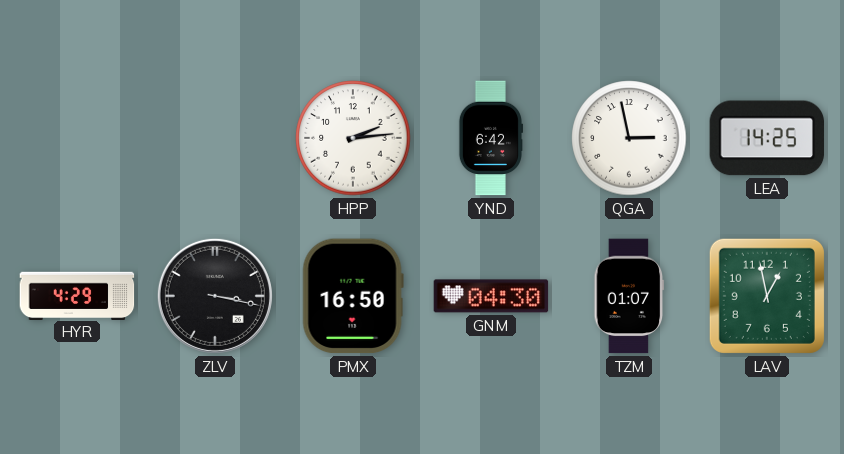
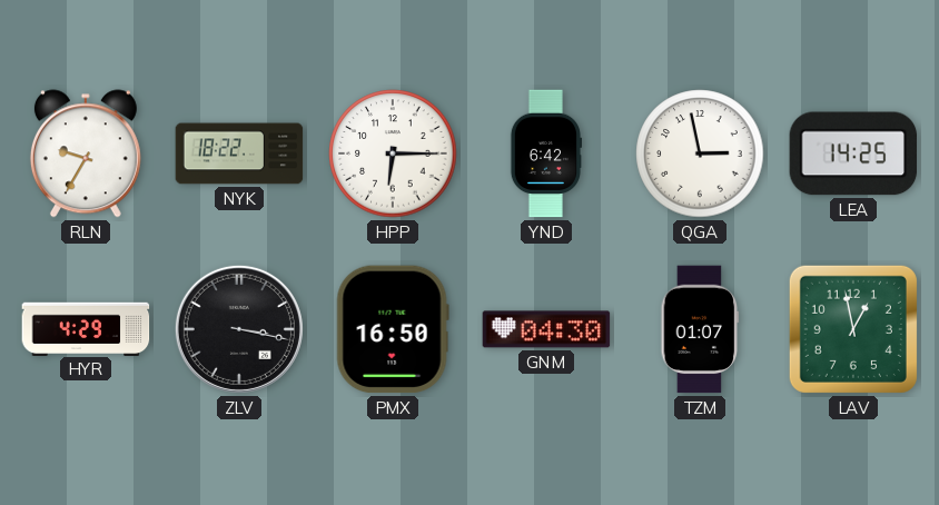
RLN: none -> 9:35
NYK: none -> 18:22
HPP: 2:14 -> 6:15
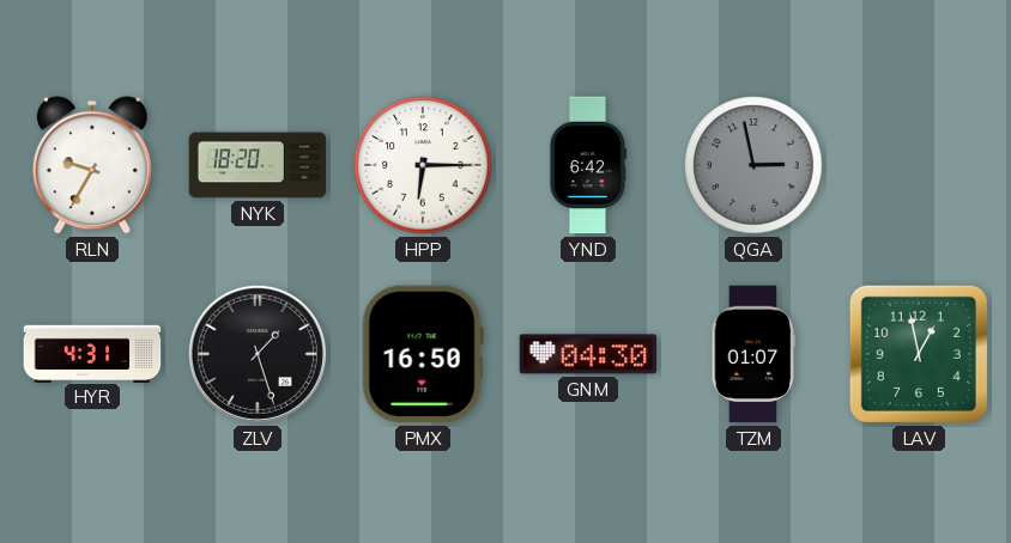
NYK: 18:22 -> 18:20
QGA dial: white -> grey
LEA: 14:25 -> none
HYR: 4:29 -> 4:31
ZLV: 3:17 -> 1:27
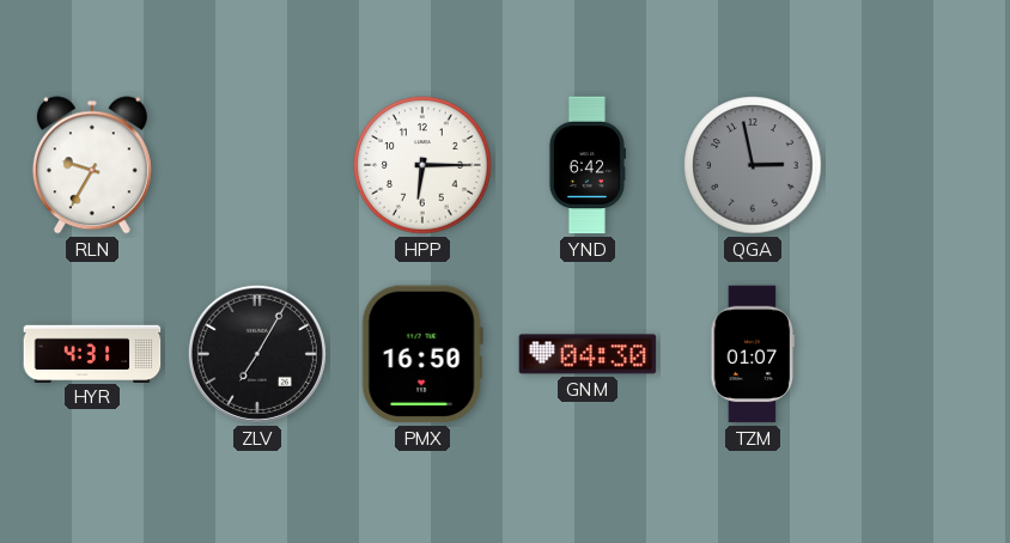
NYK: 18:20 -> none
ZLV: 1:27 -> 7:05
LAV: 12:58 -> none
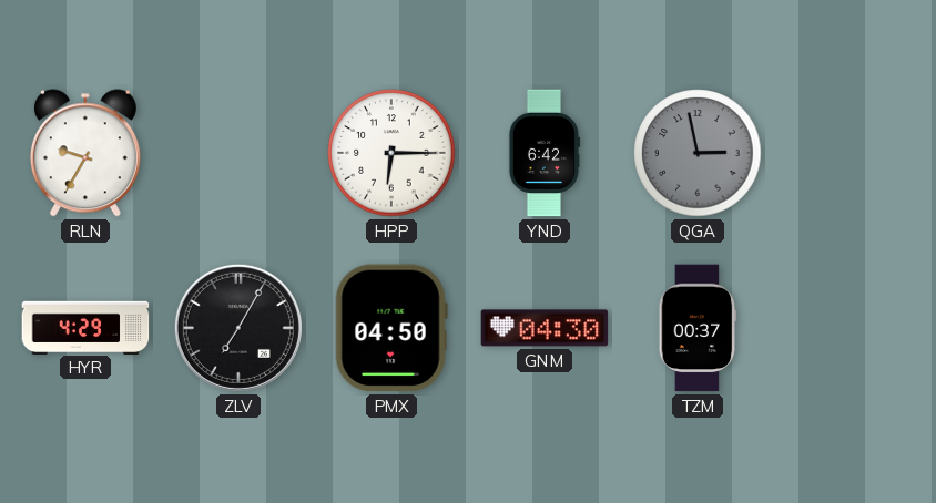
HYR: 4:31 -> 4:29
PMX: 16:50 -> 04:50
TZM: 01:07 -> 00:37
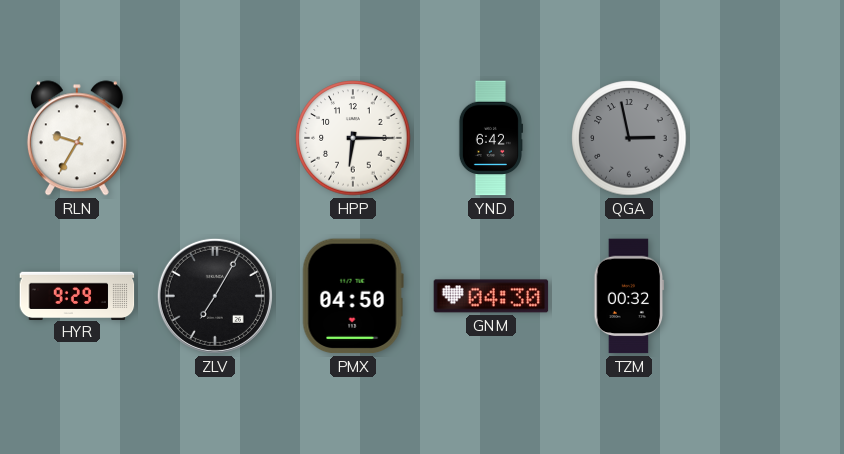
HYR: 4:29 -> 9:29
TZM: 00:37 -> 00:32
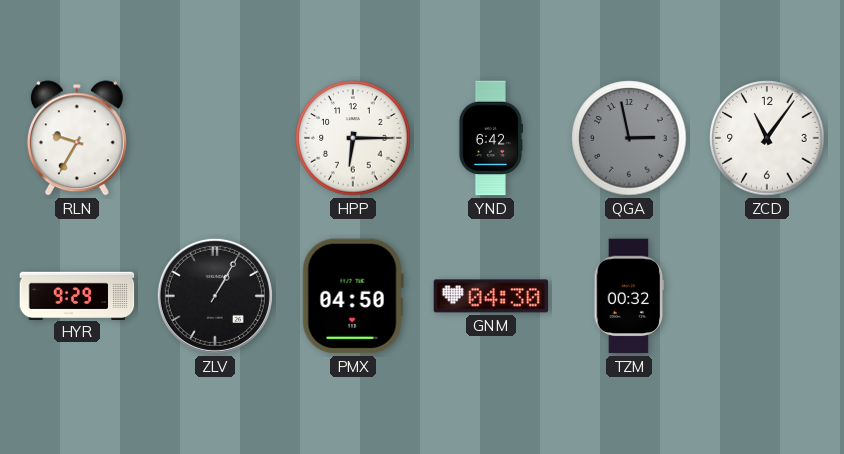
ZCD: none -> 11:06
ZLV: 7:05 -> 1:05
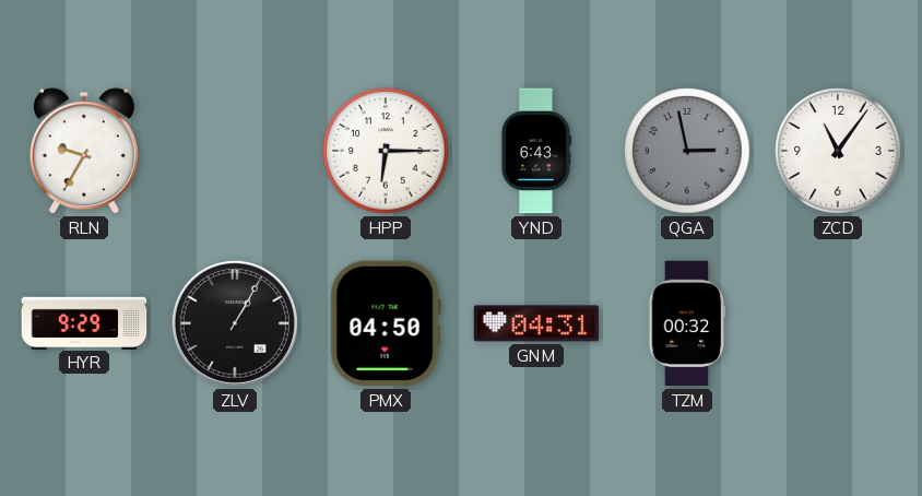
YND: 6:42 -> 6:43
GNM: 04:30 -> 04:31
